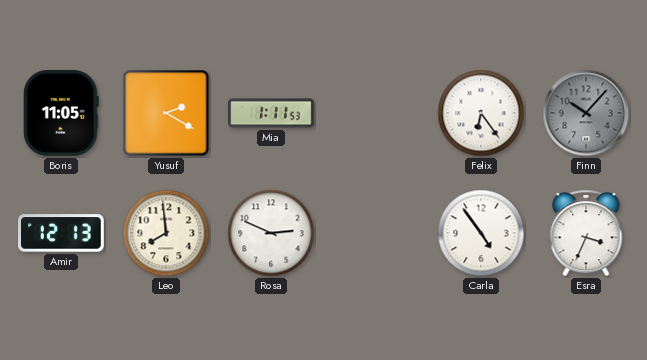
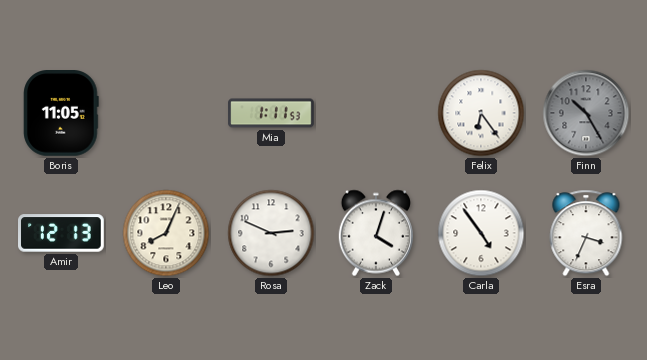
Yusuf: 2:20 -> none
Finn: 10:07 -> 10:25
Leo: 7:59 -> 8:04
Zack: none -> 4:03
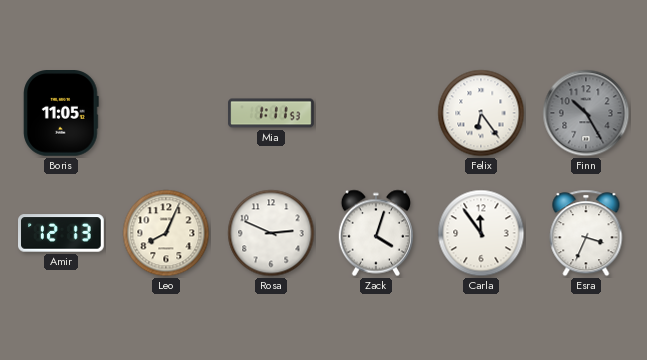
Carla: 4:54 -> 11:54
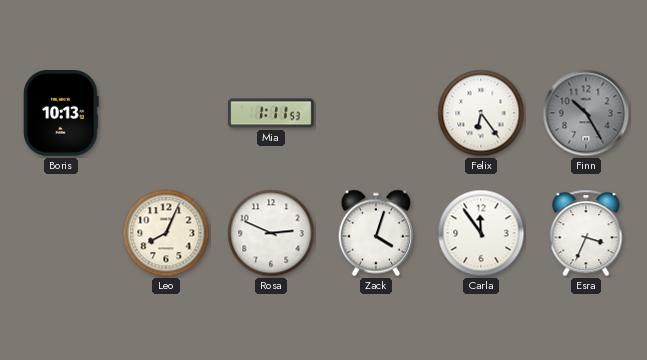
Boris: 11:05 -> 10:13
Amir: 12:13 -> none
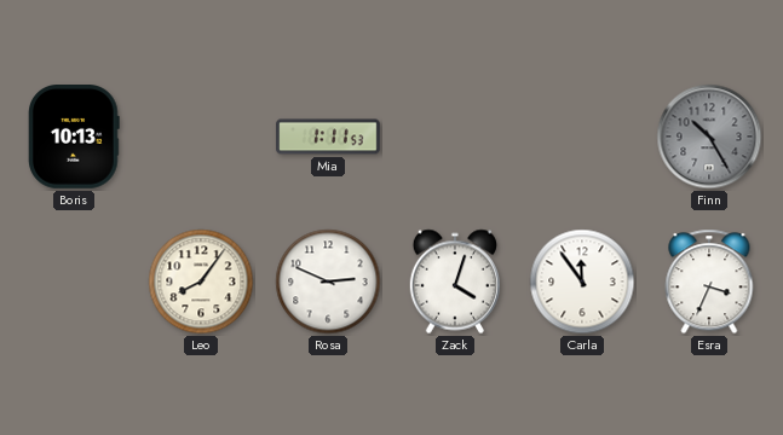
Felix: 6:24 -> none
Leo: 8:04 -> 8:06
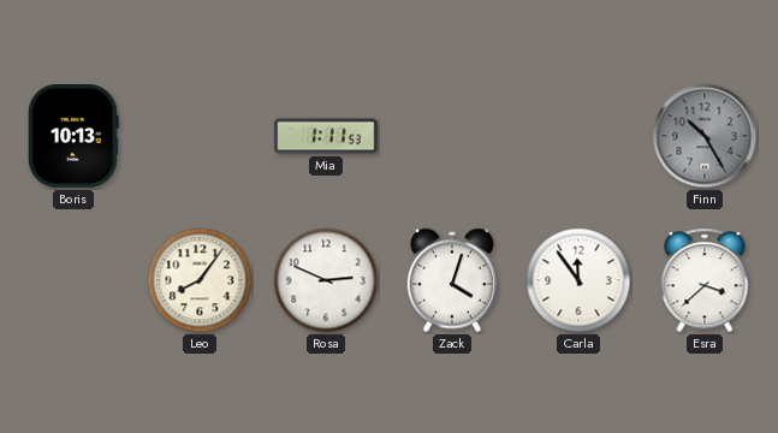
Esra: 3:34 -> 3:38
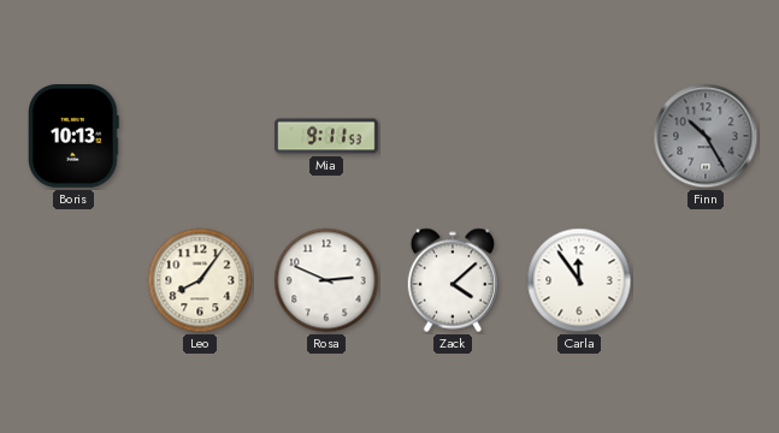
Mia: 1:11 -> 9:11
Zack: 4:03 -> 4:08
Esra: 3:38 -> none
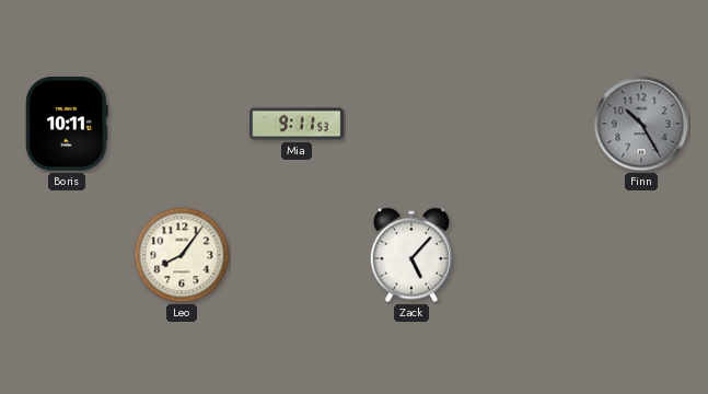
Boris: 10:13 -> 10:11
Rosa: 2:49 -> none
Zack: 4:08 -> 5:07
Carla: 11:54 -> none
